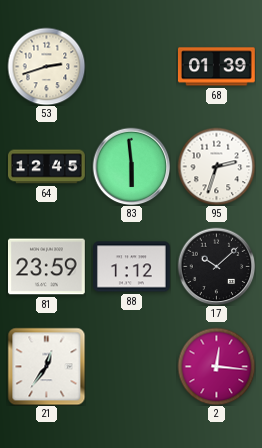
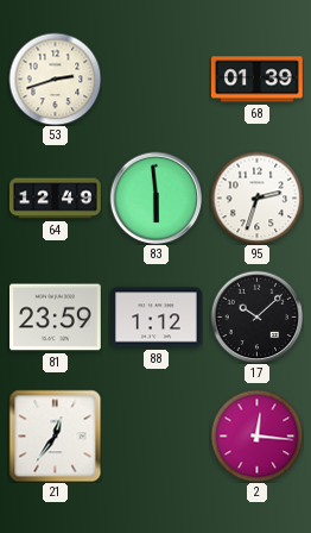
64: 12:45 -> 12:49
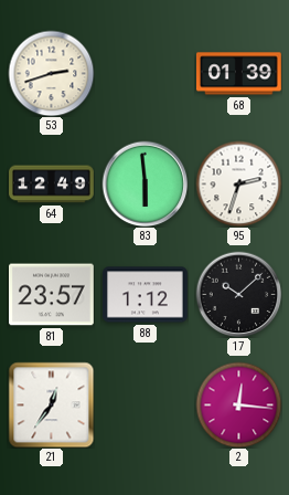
81: 23:59 -> 23:57
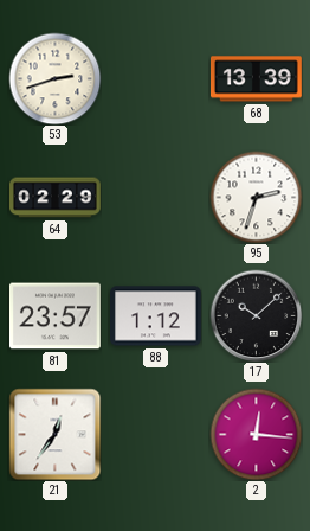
68: 01:39 -> 13:39
64: 12:49 -> 02:29
83: 5:59 -> none
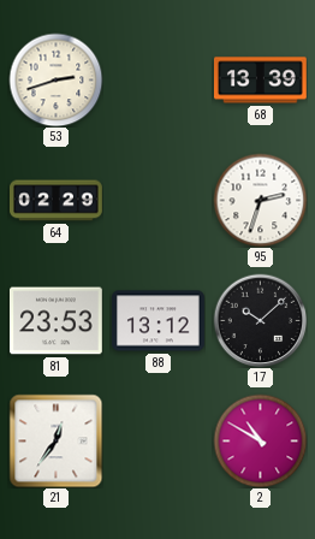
81: 23:57 -> 23:53
88: 1:12 -> 13:12
2: 12:16 -> 10:50
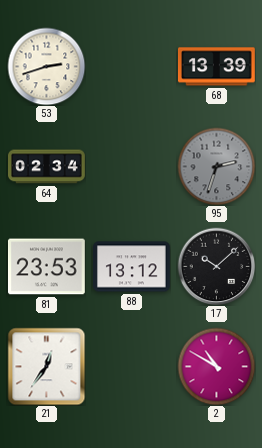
64: 02:29 -> 02:34
95 dial: white -> grey
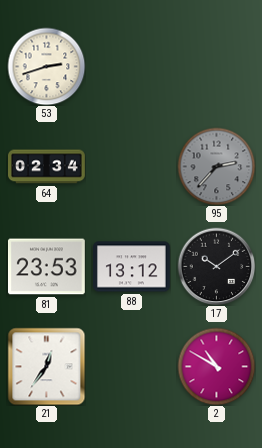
68: 13:39 -> none
95: 2:33 -> 2:37
17: 10:08 -> 10:09
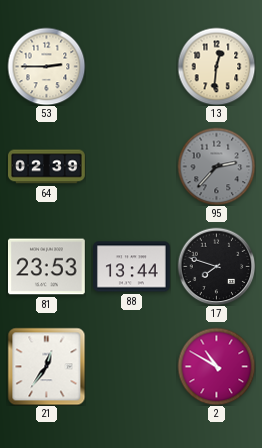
53: 2:42 -> 2:45
13: none -> 12:31
64: 02:34 -> 02:39
88: 13:12 -> 13:44
17: 10:09 -> 7:48
